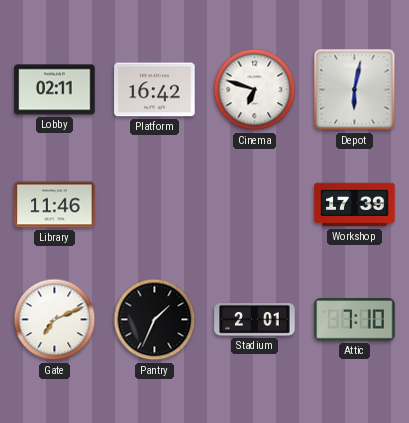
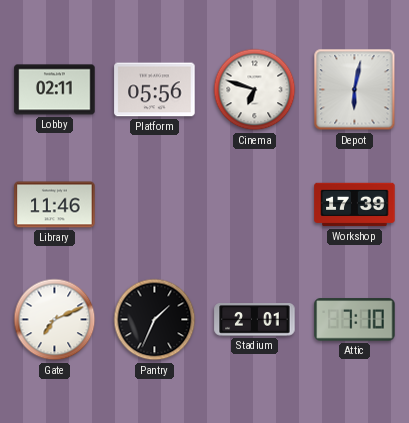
Platform: 16:42 -> 05:56
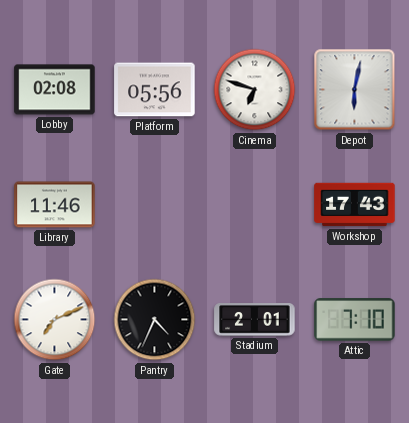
Lobby: 02:11 -> 02:08
Workshop: 17:39 -> 17:43
Pantry: 1:34 -> 4:34
